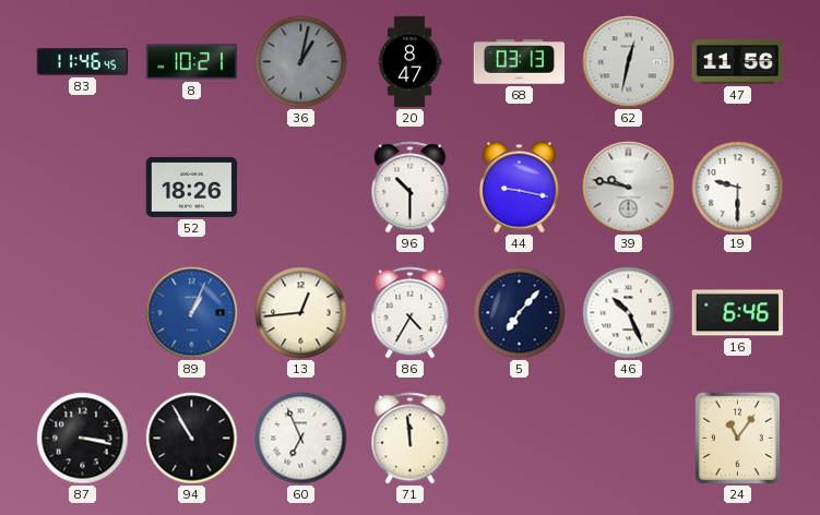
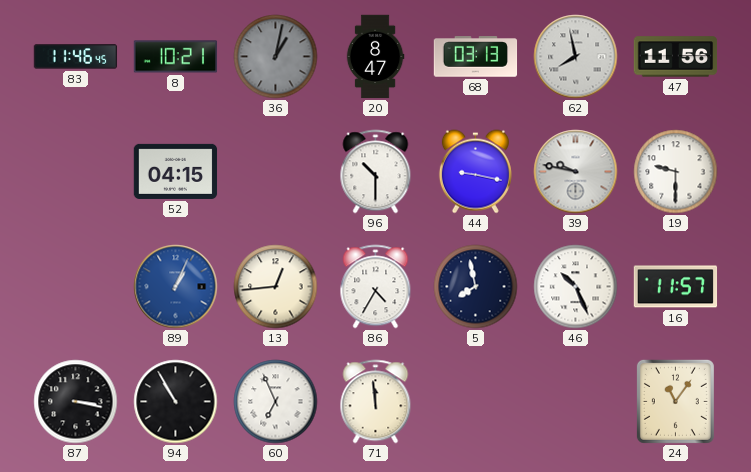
62: 12:32 -> 7:58
52: 18:26 -> 04:15
5: 7:07 -> 7:58
16: 6:46 -> 11:57
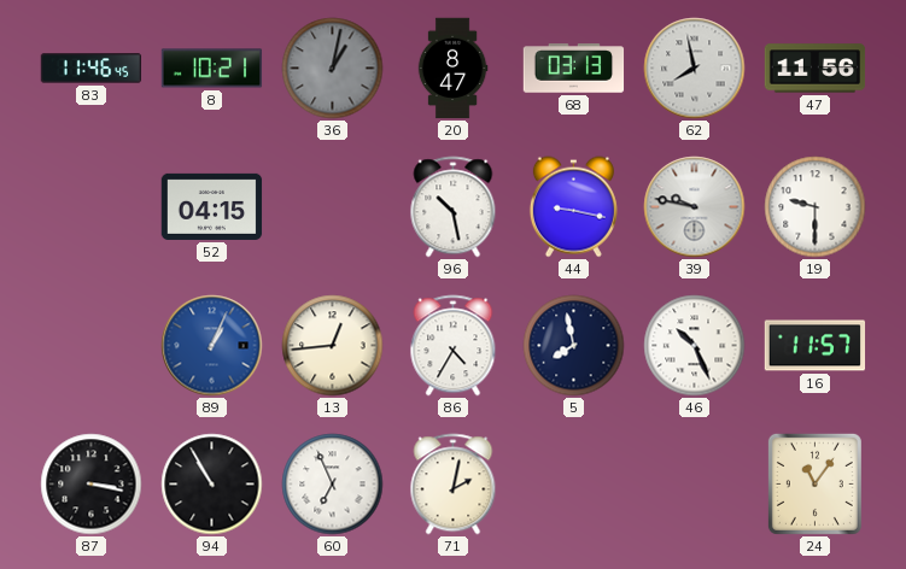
96: 10:30 -> 10:28
71: 11:59 -> 2:02
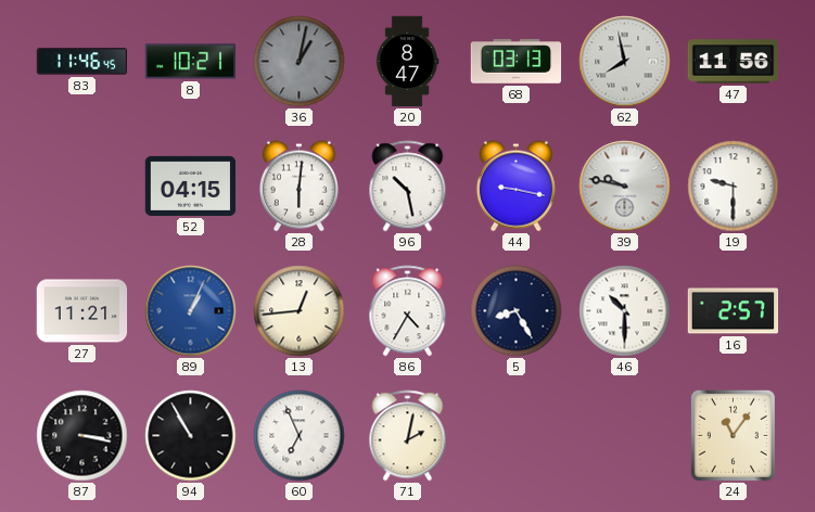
28: none -> 6:01
27: none -> 11:21
5: 7:58 -> 8:25
46: 10:26 -> 10:30
16: 11:57 -> 2:57
